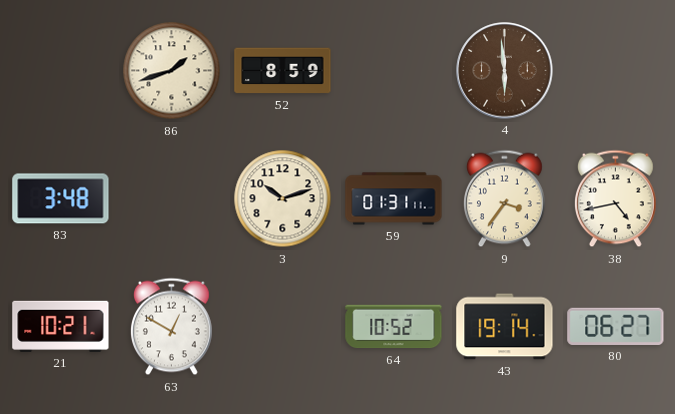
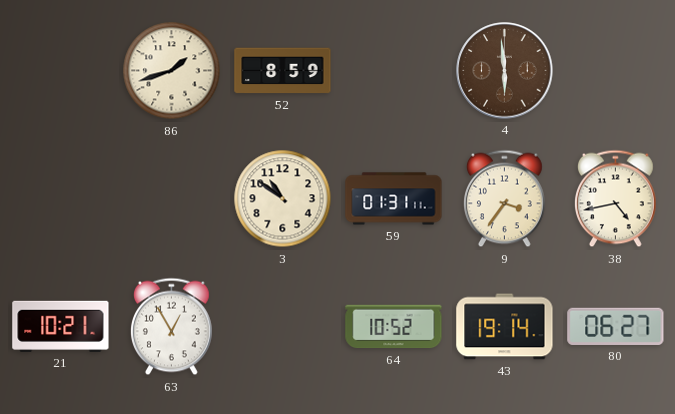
83: 3:48 -> none
3: 10:12 -> 10:51
63: 12:50 -> 12:55
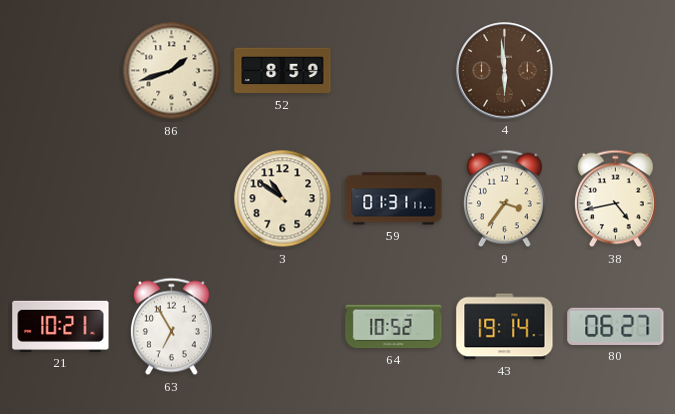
63: 12:55 -> 6:55
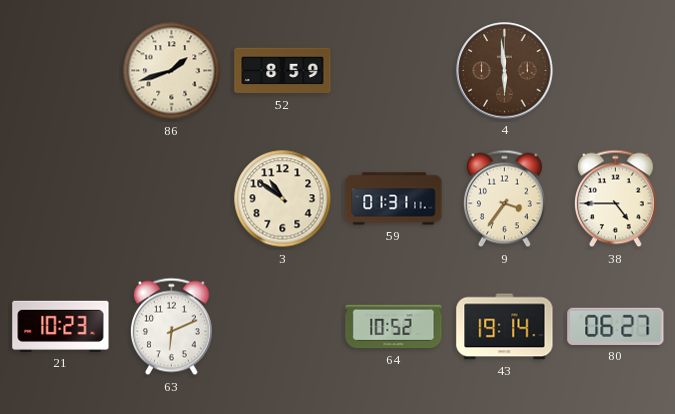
38: 4:43 -> 4:45
21: 10:21 -> 10:23
63: 6:55 -> 6:11
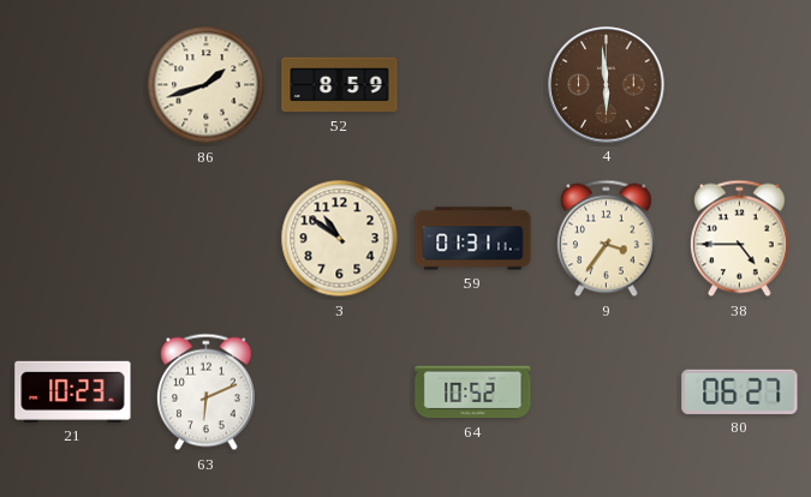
43: 19:14 -> none
